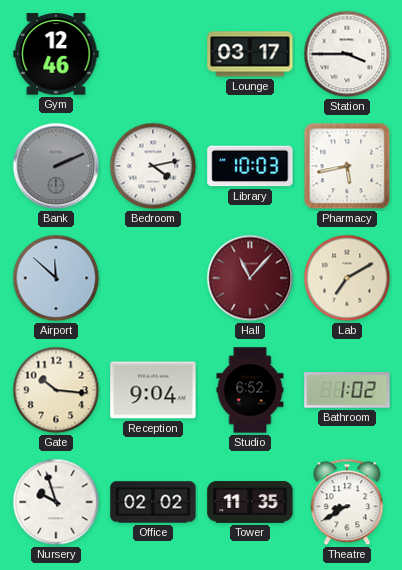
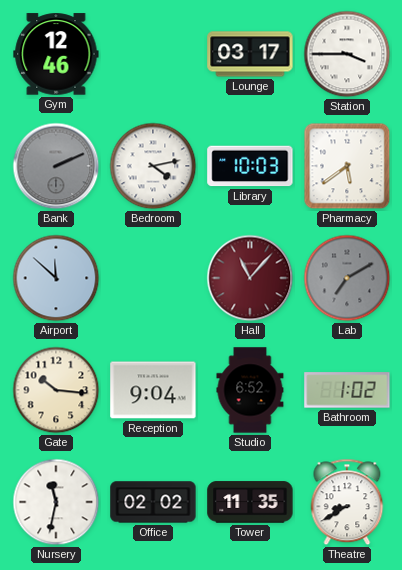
Pharmacy: 5:43 -> 5:39
Lab dial: cream -> grey
Nursery: 9:57 -> 11:32
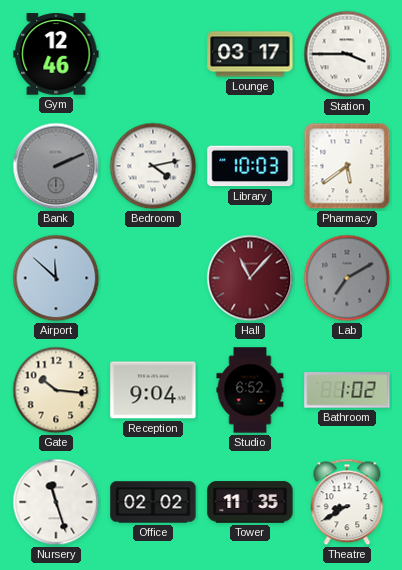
Nursery: 11:32 -> 11:27
